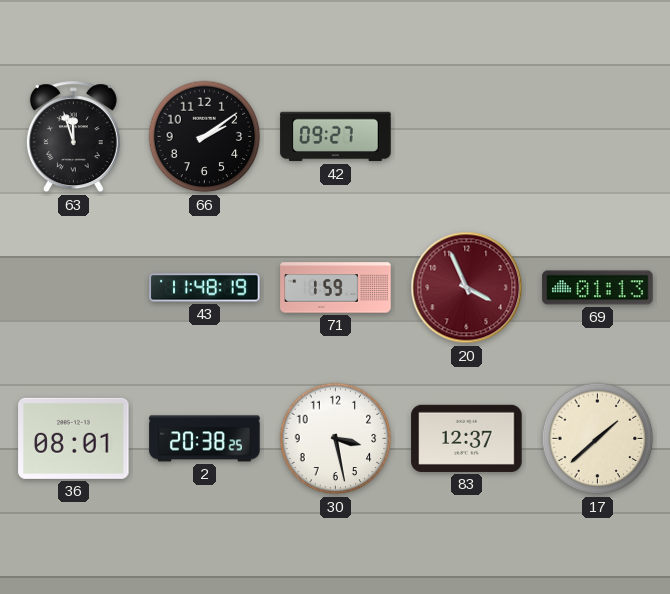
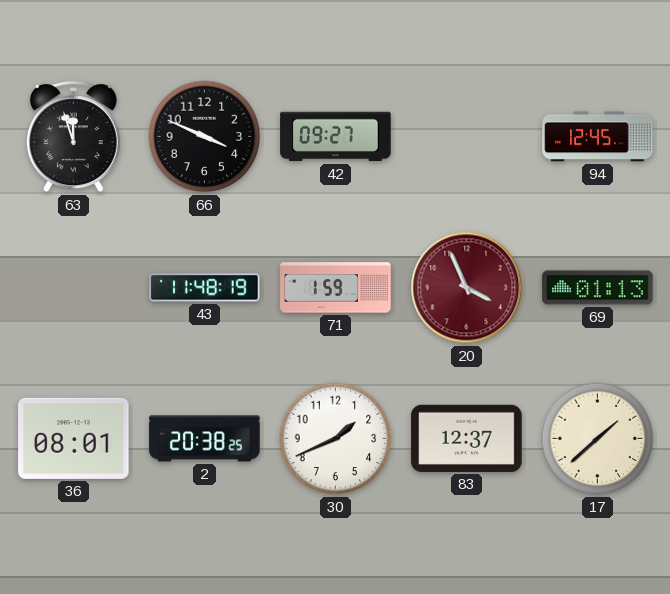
66: 2:09 -> 3:49
94: none -> 12:45
30: 3:28 -> 1:41
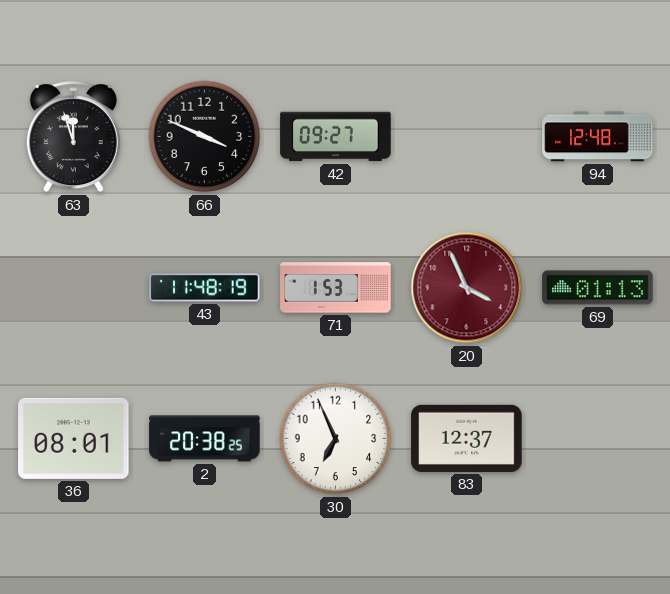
94: 12:45 -> 12:48
71: 1:59 -> 1:53
30: 1:41 -> 6:56
17: 1:38 -> none
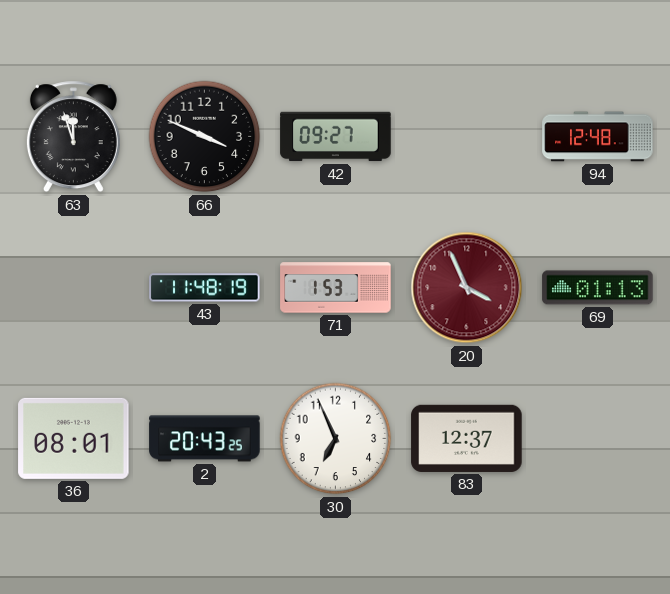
2: 20:38 -> 20:43
